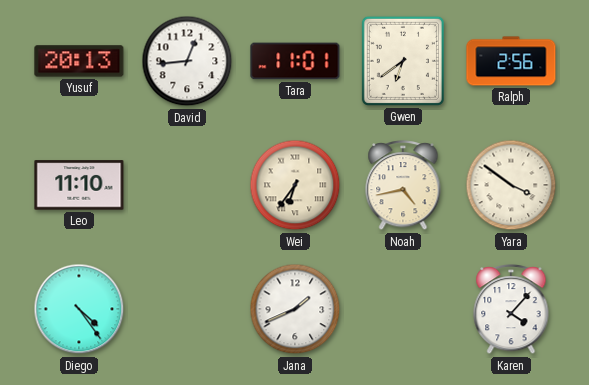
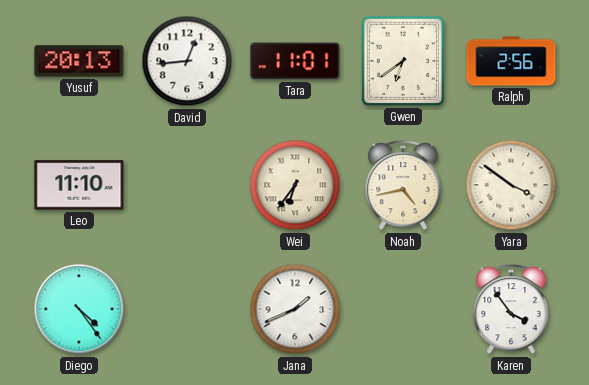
Karen: 4:07 -> 3:54
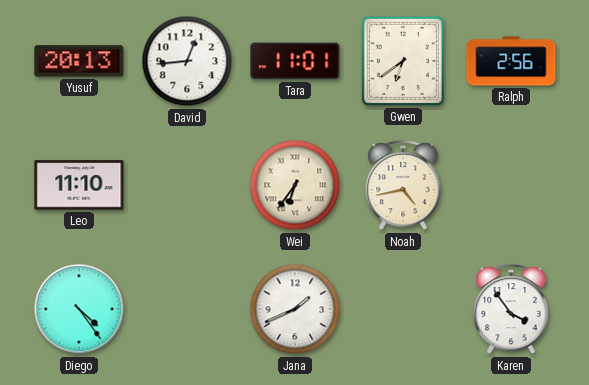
Yara: 3:51 -> none
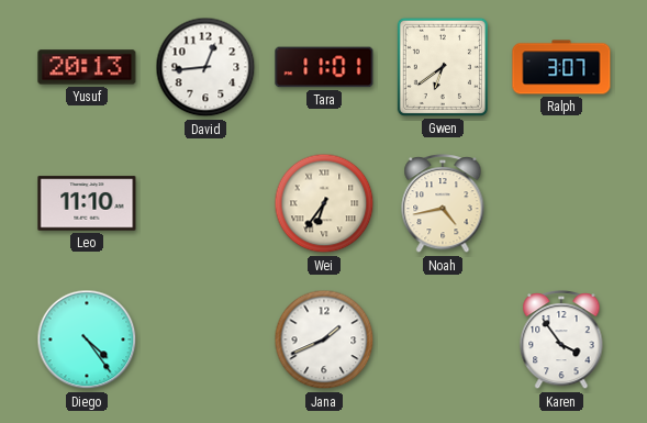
Ralph: 2:56 -> 3:07
